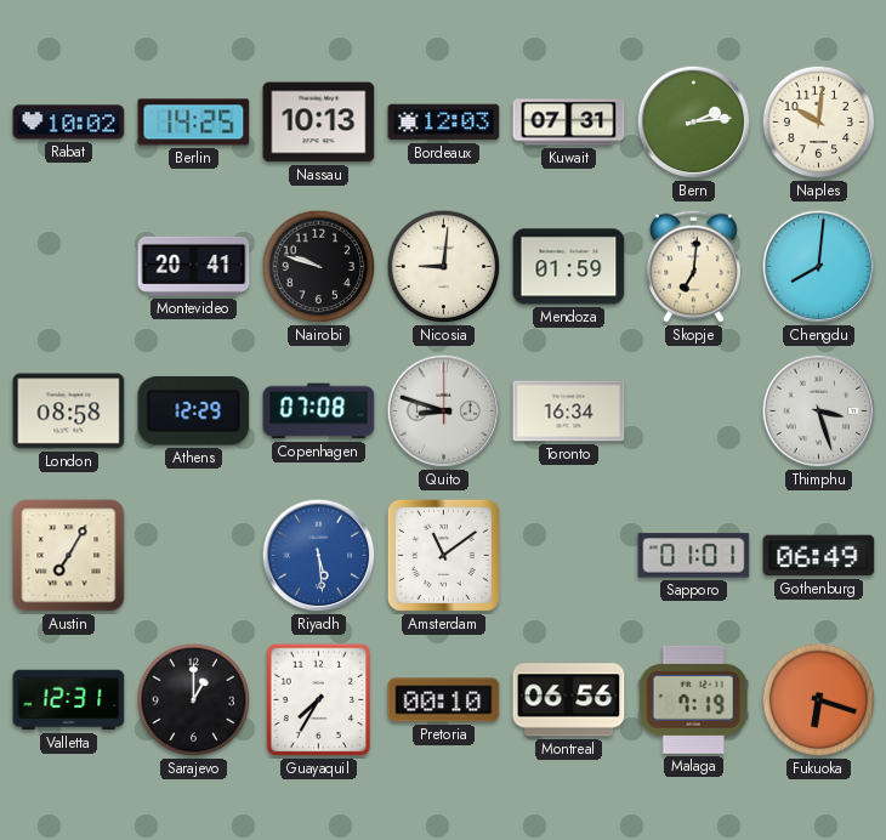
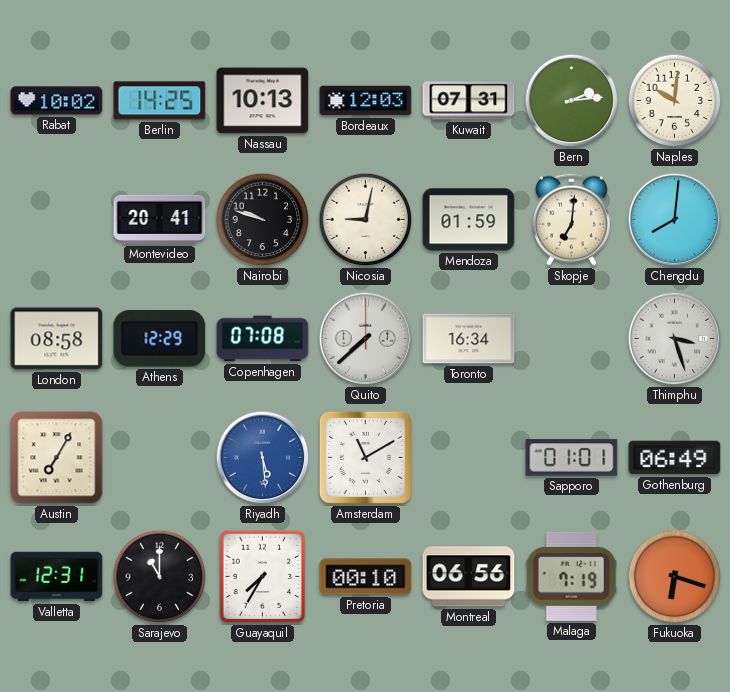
Nicosia: 9:01 -> 9:02
Quito: 8:48 -> 7:38
Amsterdam: 11:09 -> 11:10
Sarajevo: 1:00 -> 11:00
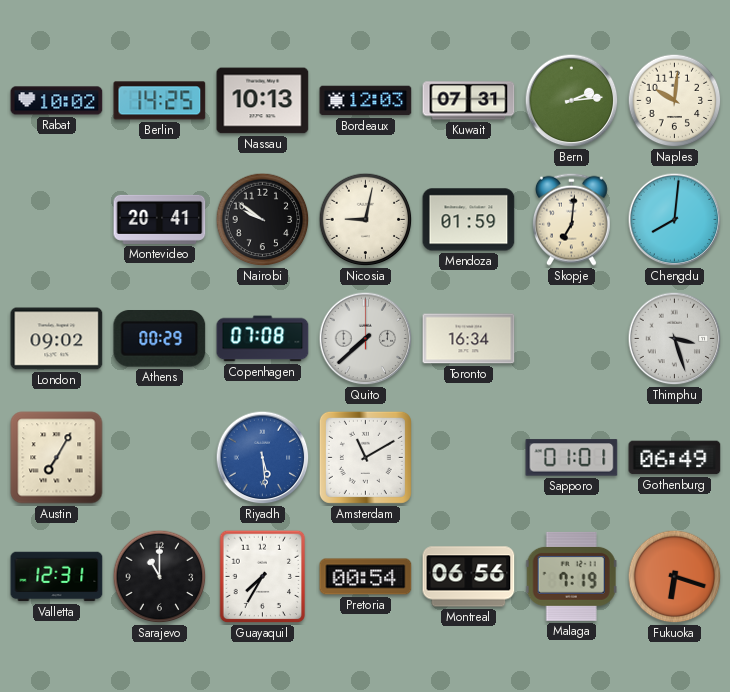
Nairobi: 9:48 -> 9:51
London: 08:58 -> 09:02
Athens: 12:29 -> 00:29
Pretoria: 00:10 -> 00:54
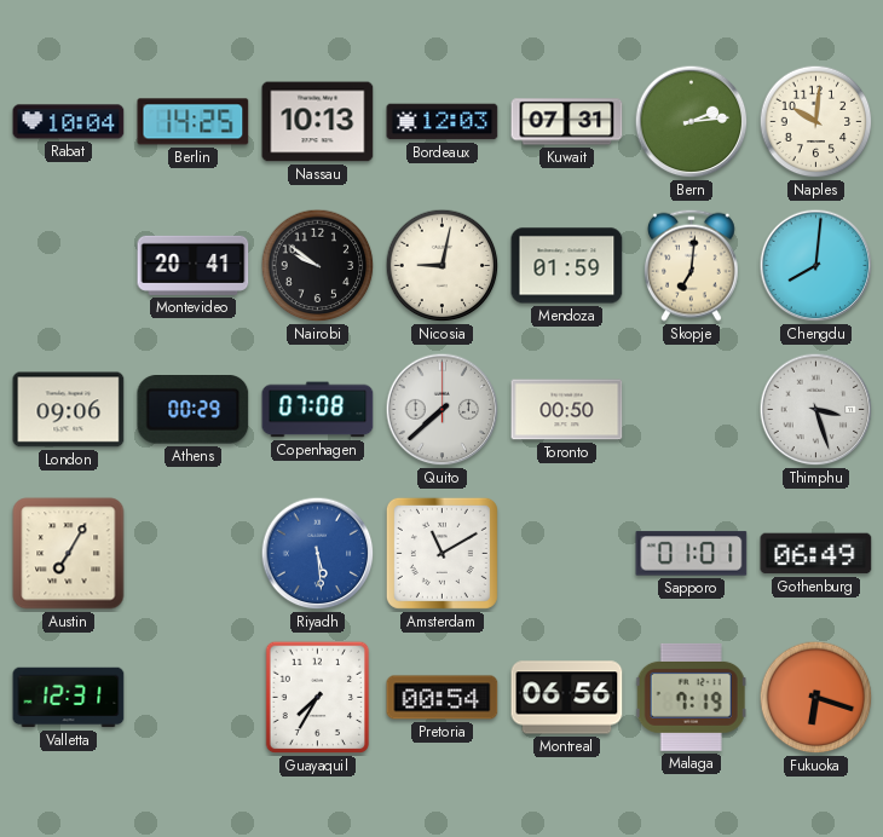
Rabat: 10:02 -> 10:04
London: 09:02 -> 09:06
Toronto: 16:34 -> 00:50
Sarajevo: 11:00 -> none
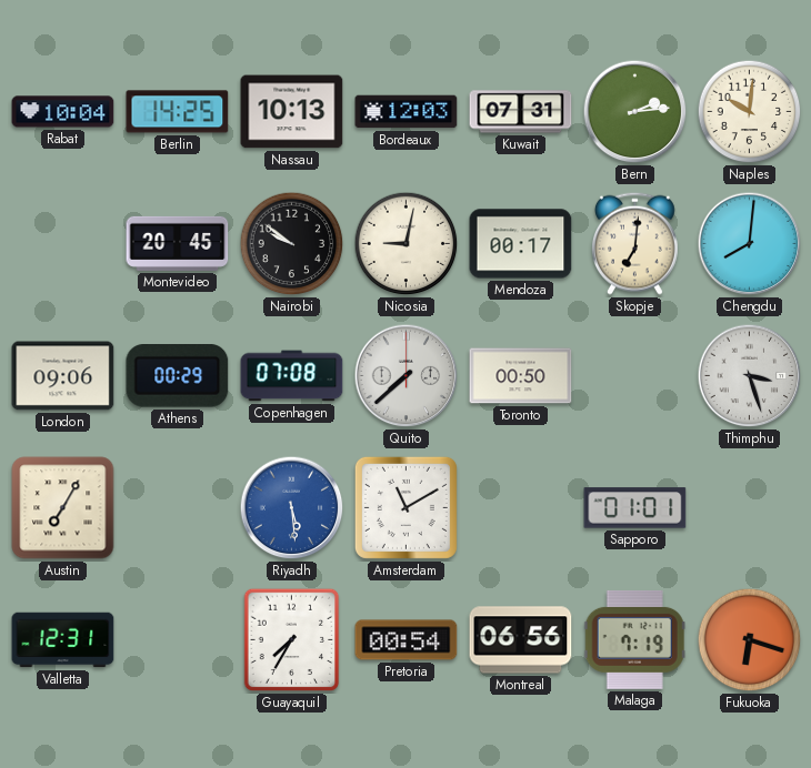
Montevideo: 20:41 -> 20:45
Mendoza: 01:59 -> 00:17
Gothenburg: 06:49 -> none
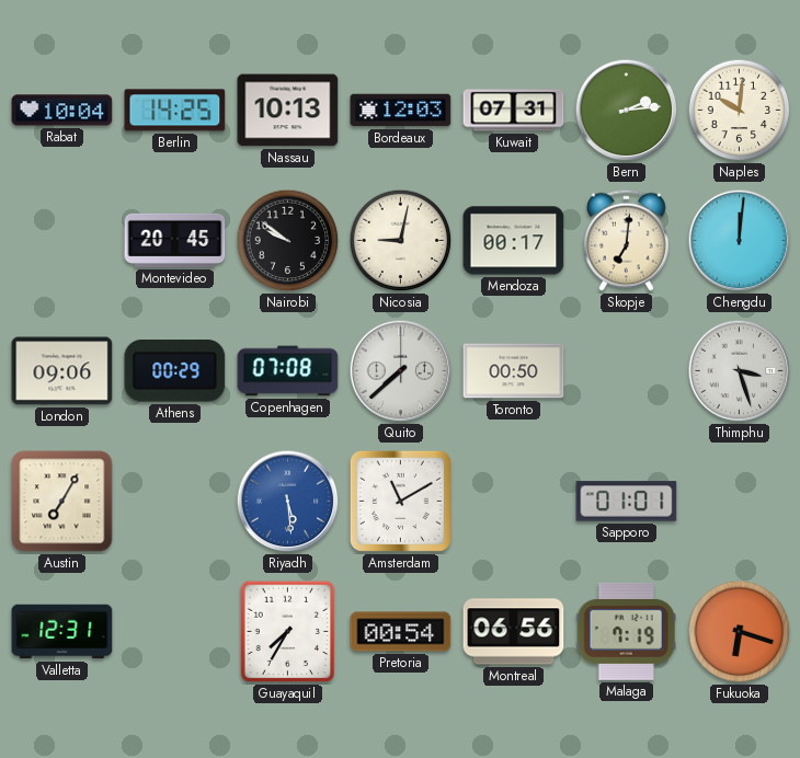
Chengdu: 8:01 -> 12:01
